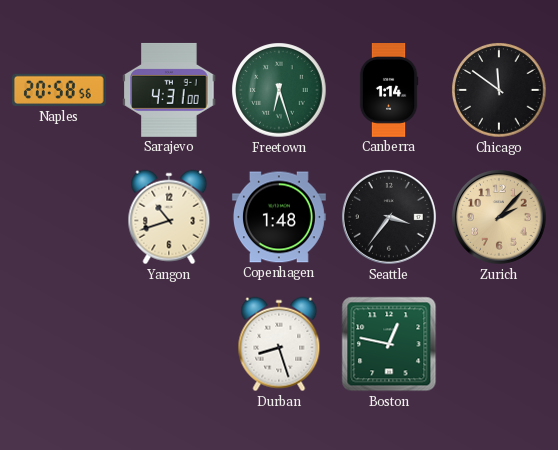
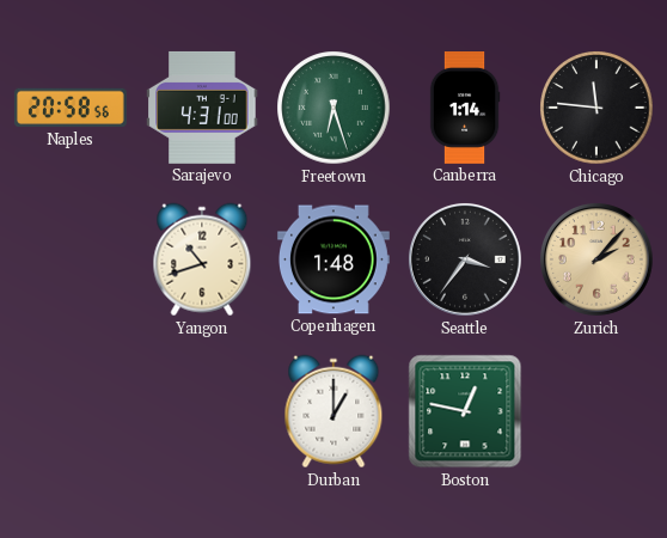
Chicago: 11:51 -> 11:46
Durban: 8:27 -> 1:00
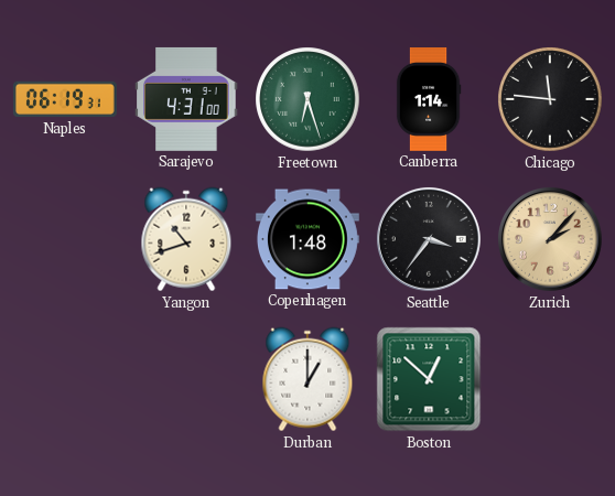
Naples: 20:58 -> 06:19
Boston: 12:47 -> 12:52
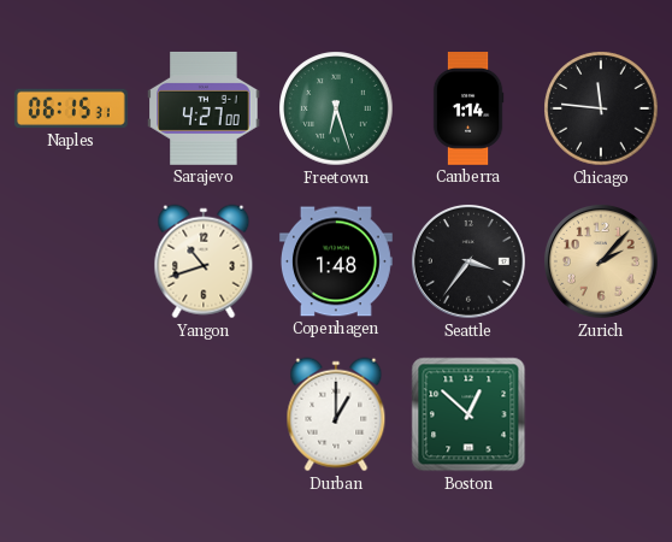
Naples: 06:19 -> 06:15
Sarajevo: 4:31 -> 4:27
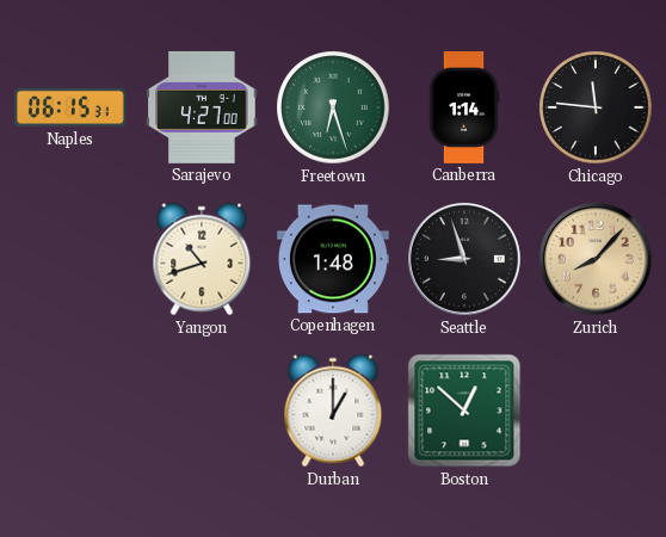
Seattle: 3:36 -> 8:57
Zurich: 2:07 -> 8:07
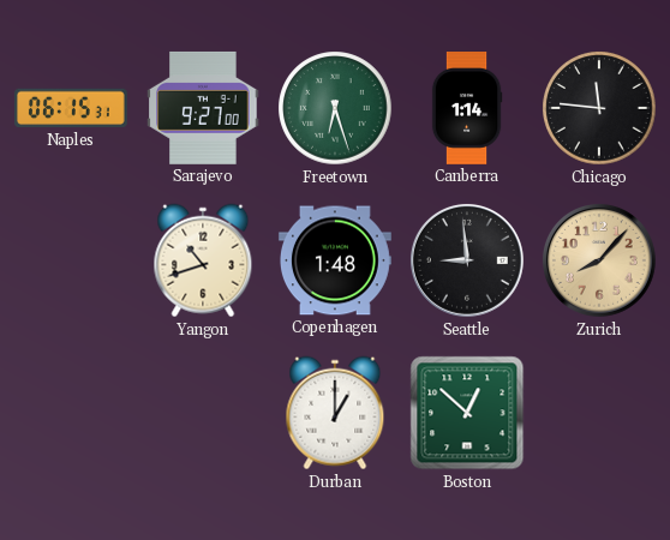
Sarajevo: 4:27 -> 9:27
Seattle: 8:57 -> 8:59
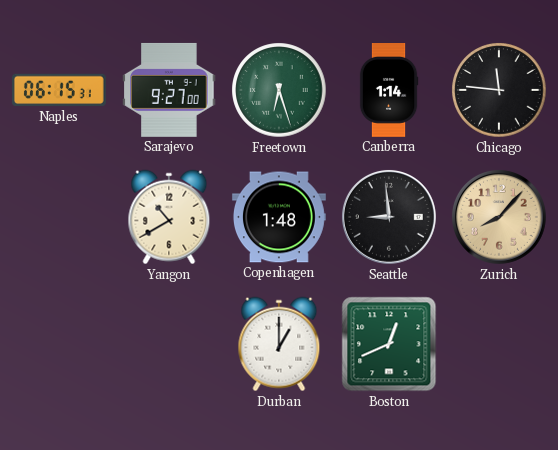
Yangon: 10:42 -> 10:40
Boston: 12:52 -> 12:41
